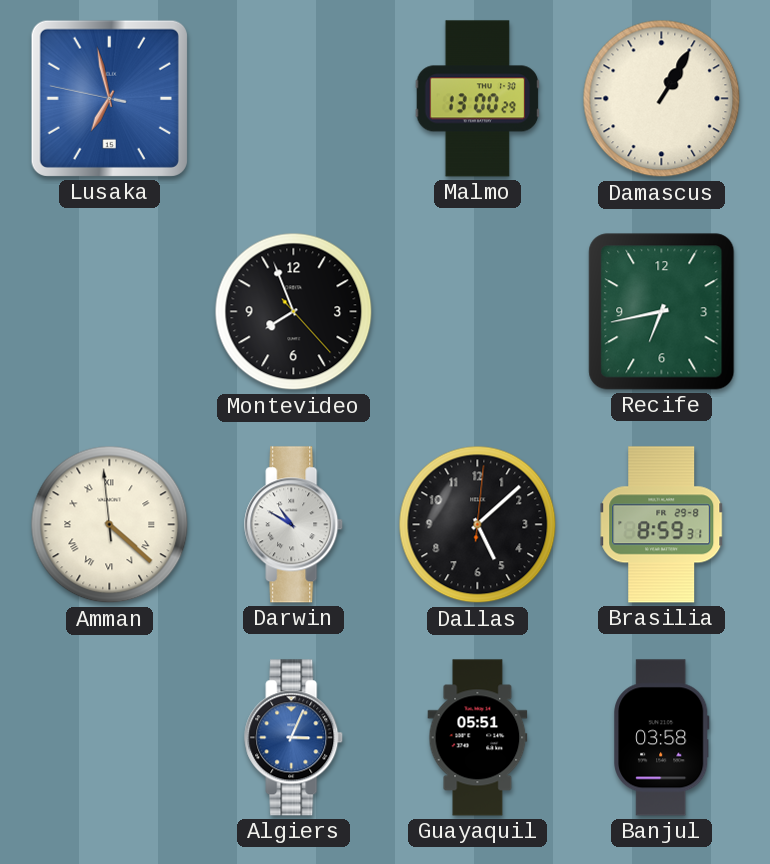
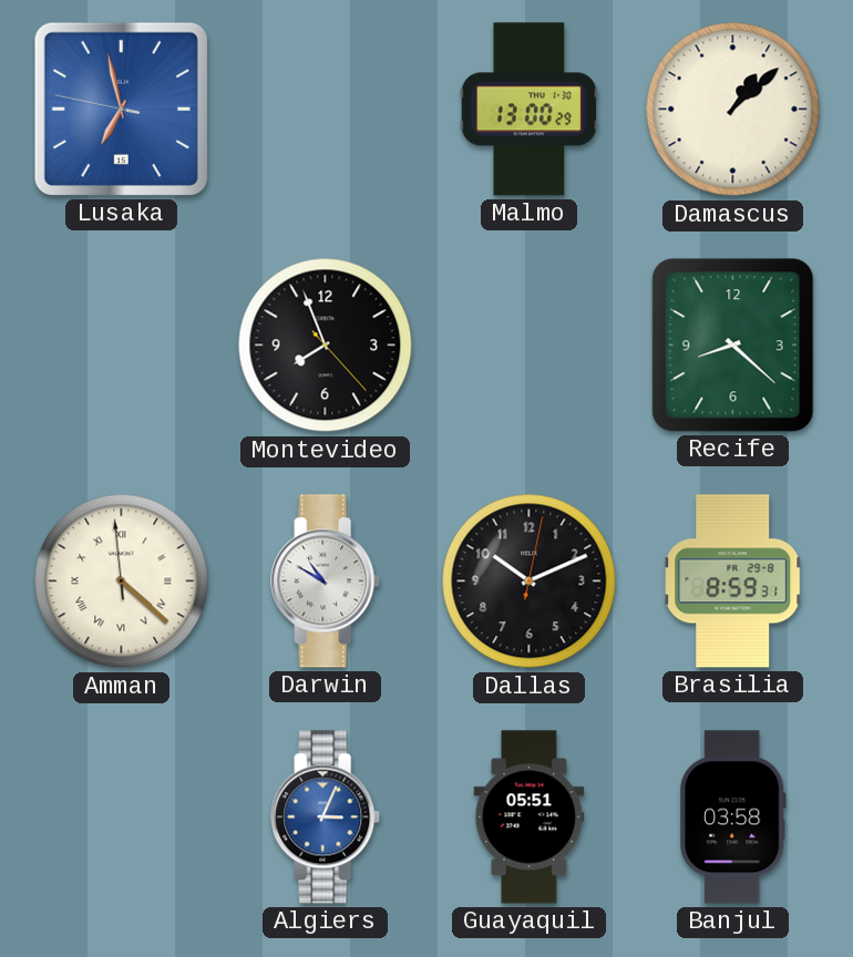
Damascus: 1:05 -> 1:08
Recife: 6:43 -> 8:22
Dallas: 5:08 -> 10:11
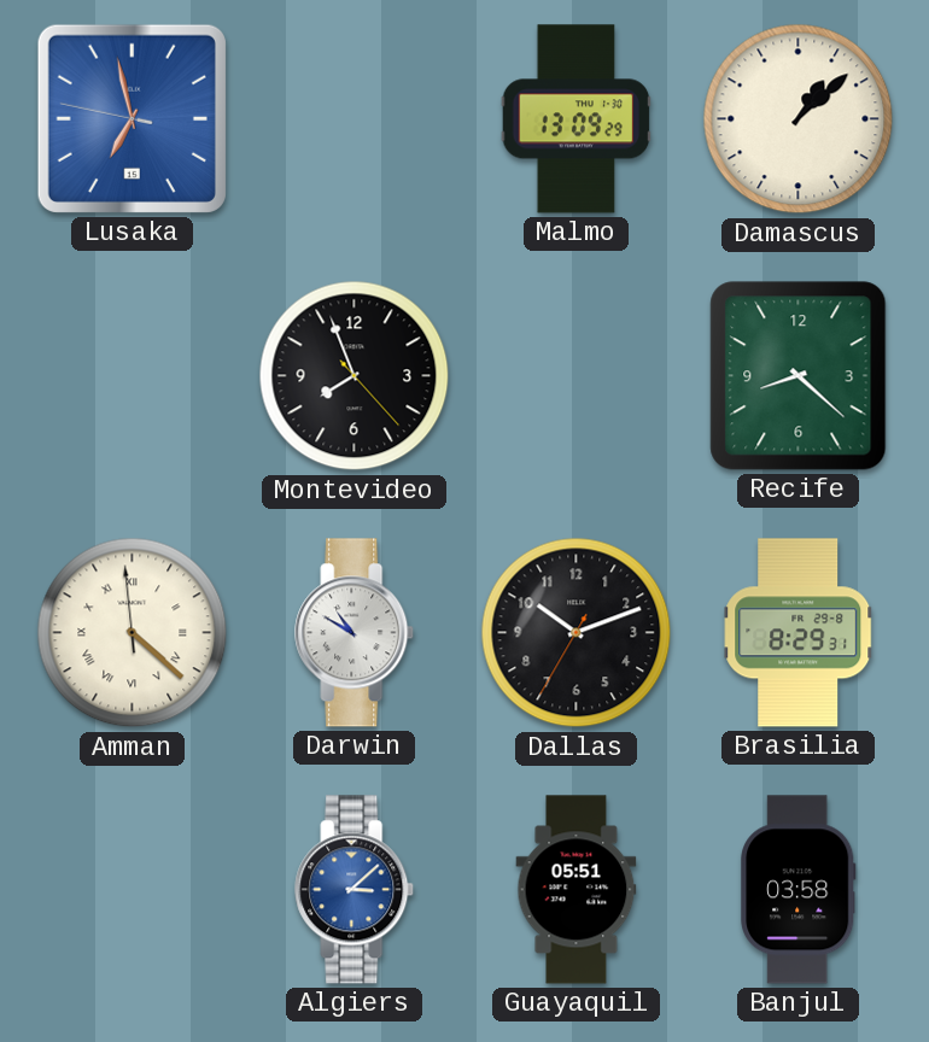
Malmo: 13:00 -> 13:09
Dallas: 10:11:02 -> 10:11:35
Brasilia: 8:59 -> 8:29
Algiers: 3:04 -> 3:08
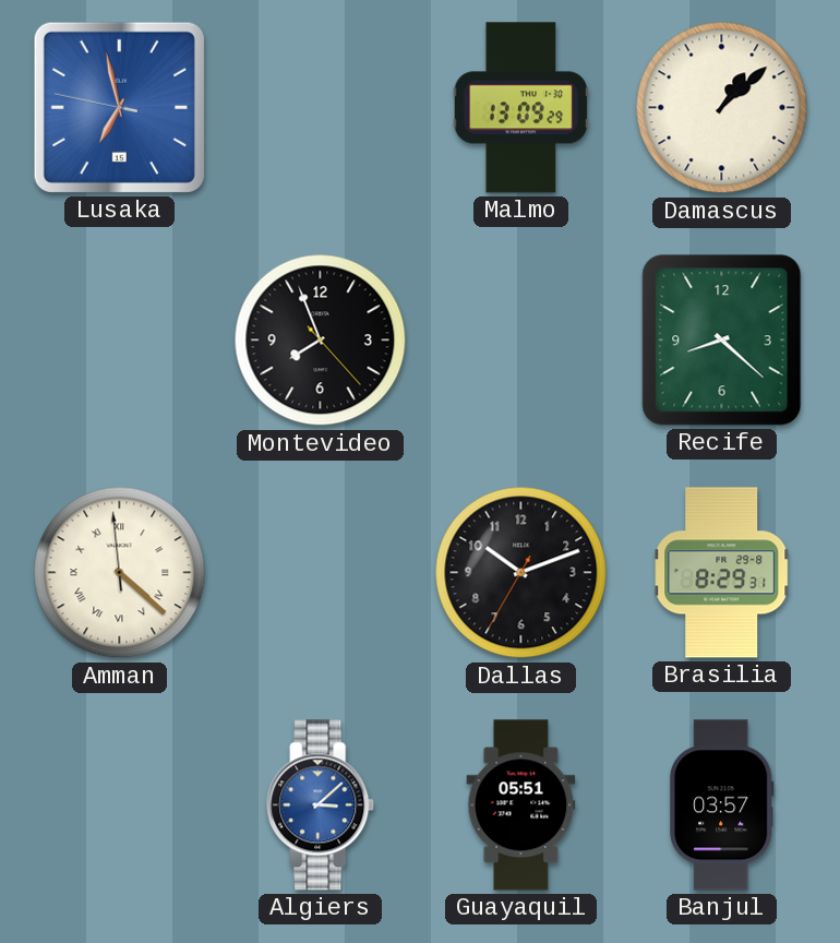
Darwin: 10:50 -> none
Banjul: 03:58 -> 03:57
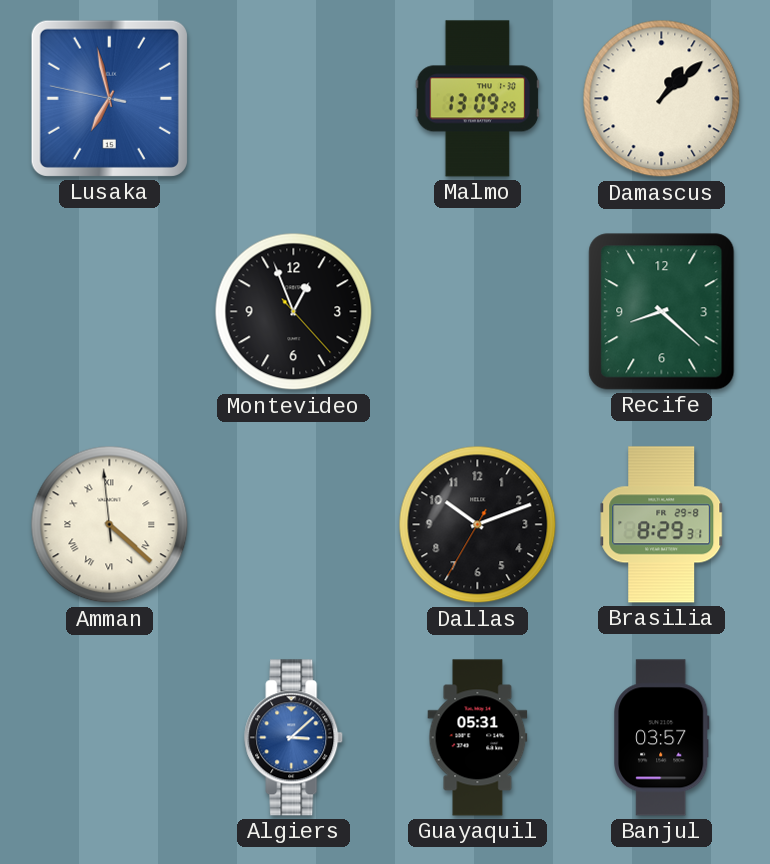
Montevideo: 7:56 -> 12:56
Guayaquil: 05:51 -> 05:31
